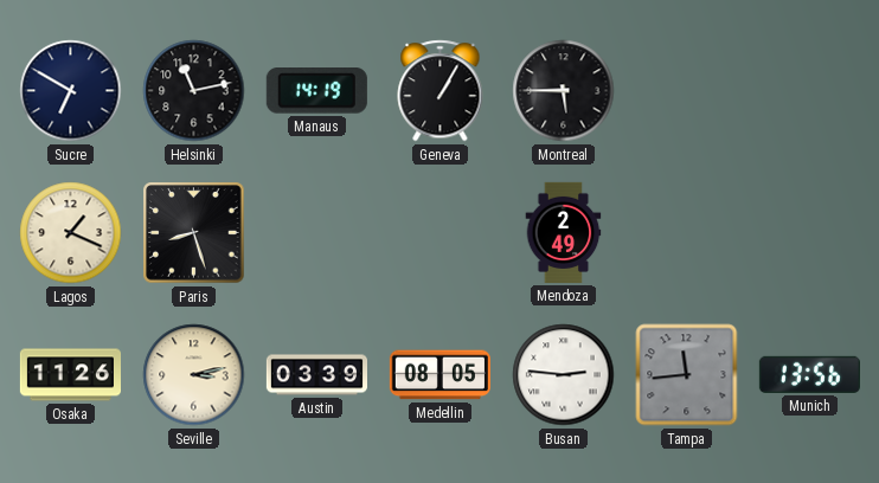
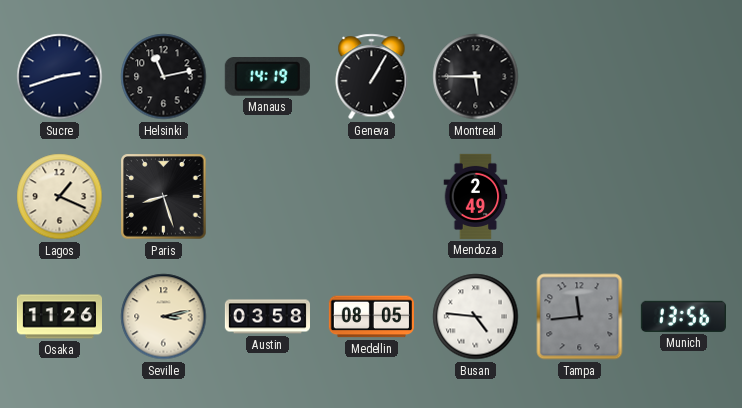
Sucre: 6:50 -> 2:42
Austin: 03:39 -> 03:58
Busan: 2:46 -> 4:46
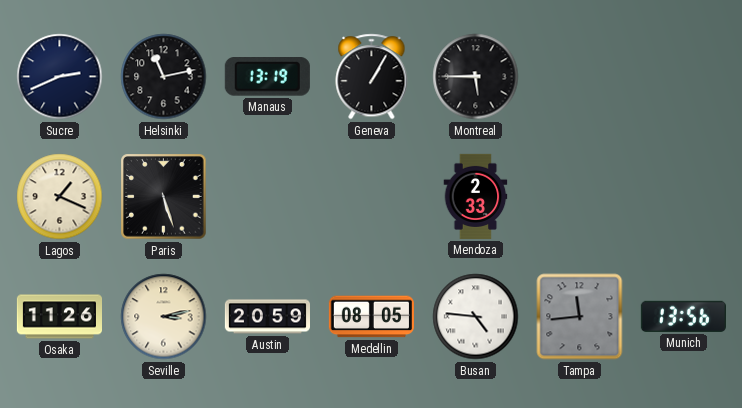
Sucre: 2:42 -> 2:41
Manaus: 14:19 -> 13:19
Paris: 8:27 -> 5:27
Mendoza: 2:49 -> 2:33
Austin: 03:58 -> 20:59
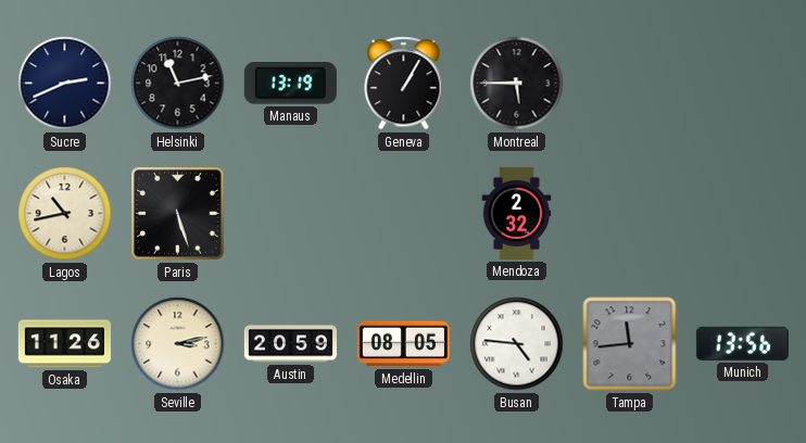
Lagos: 1:19 -> 10:43
Mendoza: 2:33 -> 2:32
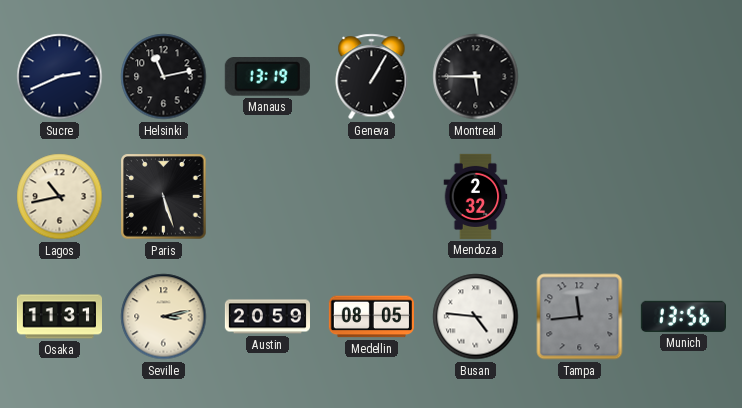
Osaka: 11:26 -> 11:31
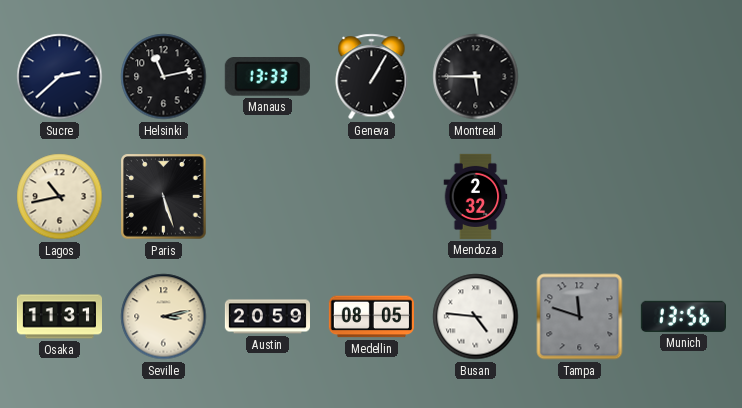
Sucre: 2:41 -> 2:38
Manaus: 13:19 -> 13:33
Tampa: 11:44 -> 11:48
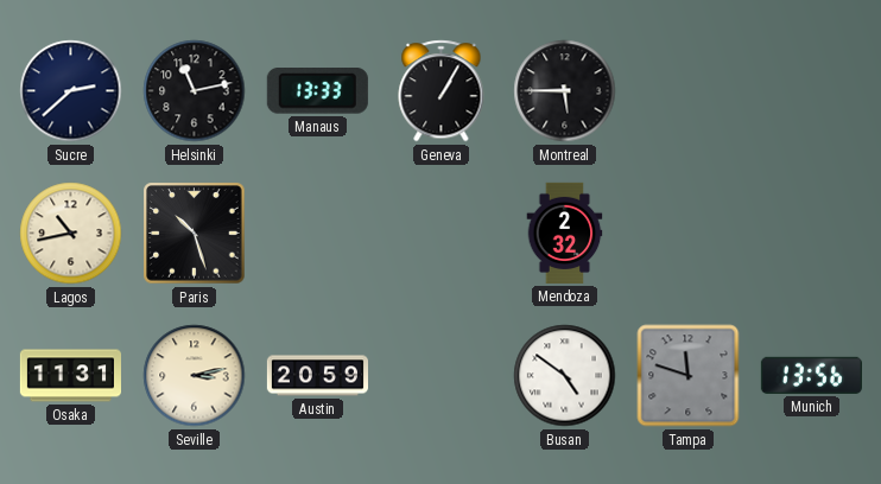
Paris: 5:27 -> 10:27
Medellin: 08:05 -> none
Busan: 4:46 -> 4:51
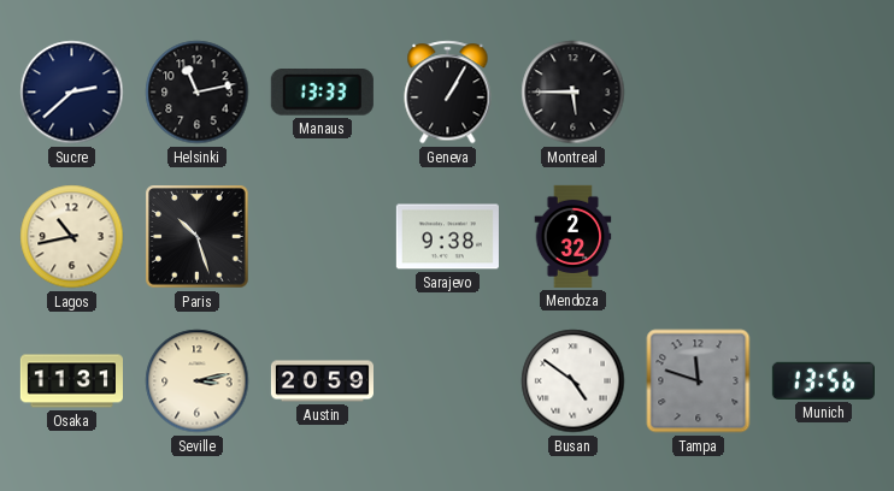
Sarajevo: none -> 9:38
